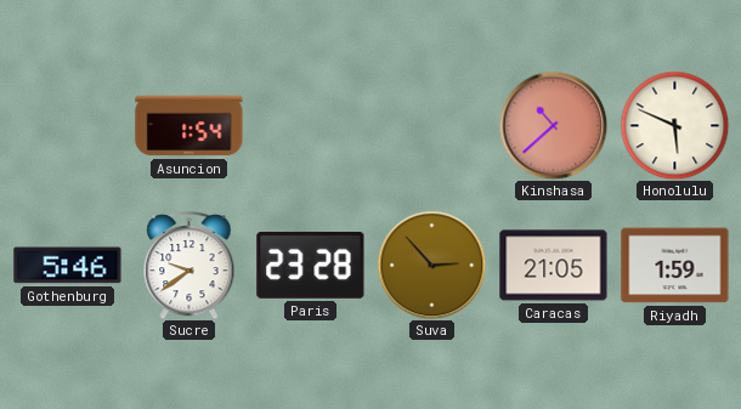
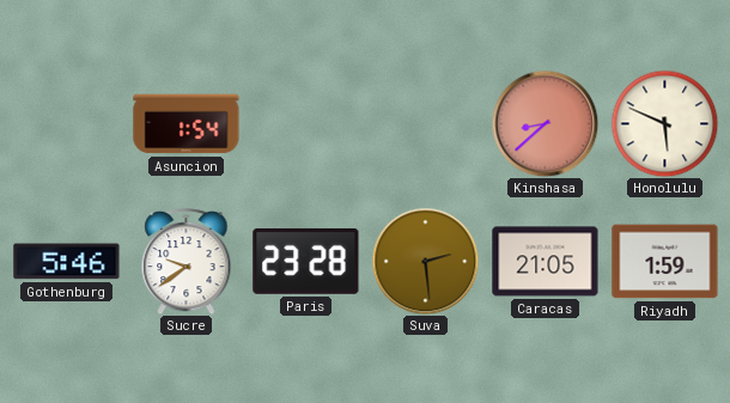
Kinshasa: 10:38 -> 8:38
Suva: 2:53 -> 2:29
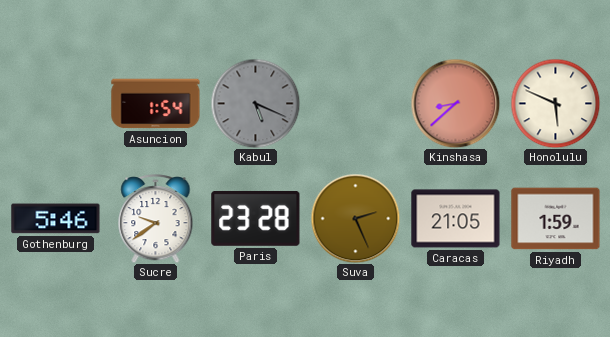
Kabul: none -> 5:19
Suva: 2:29 -> 2:26
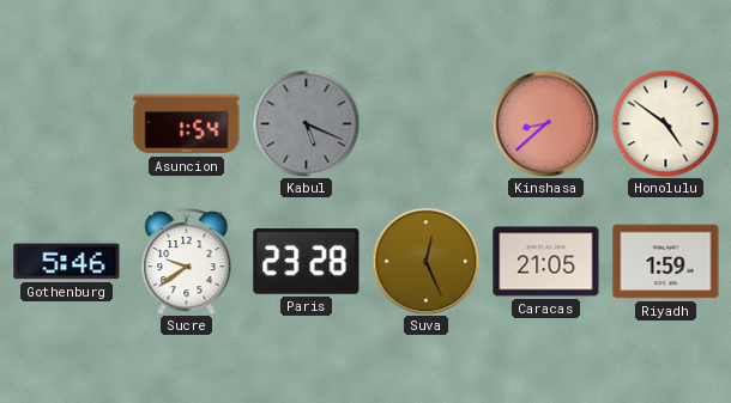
Honolulu: 5:49 -> 4:51
Suva: 2:26 -> 12:26
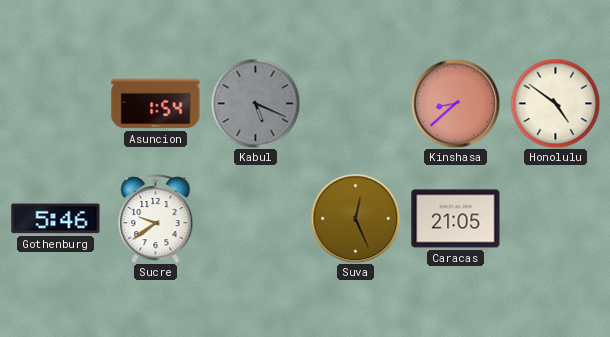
Paris: 23:28 -> none
Riyadh: 1:59 -> none
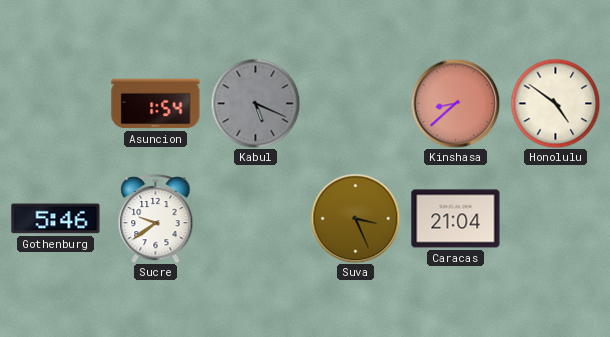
Suva: 12:26 -> 3:26
Caracas: 21:05 -> 21:04
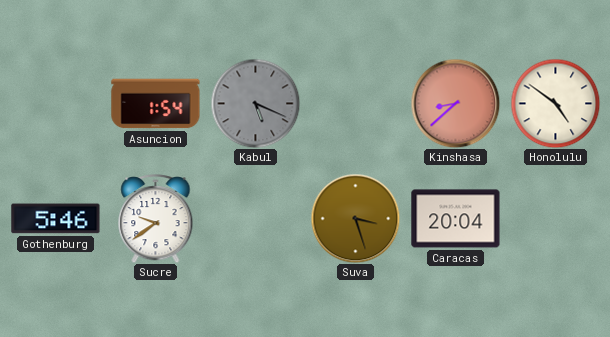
Suva: 3:26 -> 3:27
Caracas: 21:04 -> 20:04
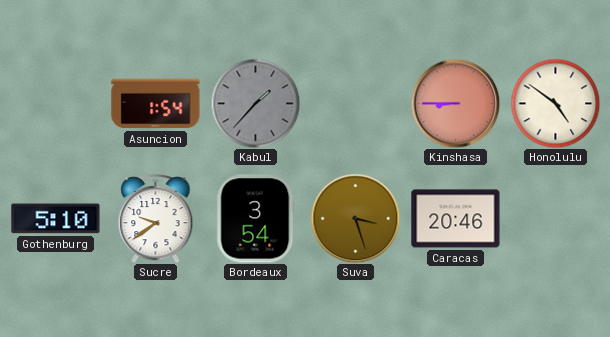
Kabul: 5:19 -> 1:37
Kinshasa: 8:38 -> 8:45
Gothenburg: 5:46 -> 5:10
Bordeaux: none -> 3:54
Caracas: 20:04 -> 20:46
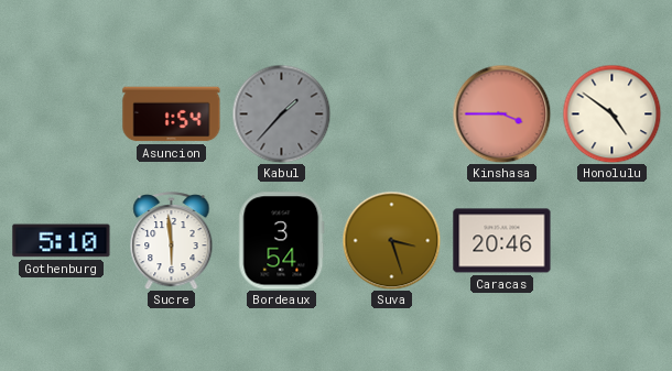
Kinshasa: 8:45 -> 3:45
Sucre: 9:39 -> 5:59
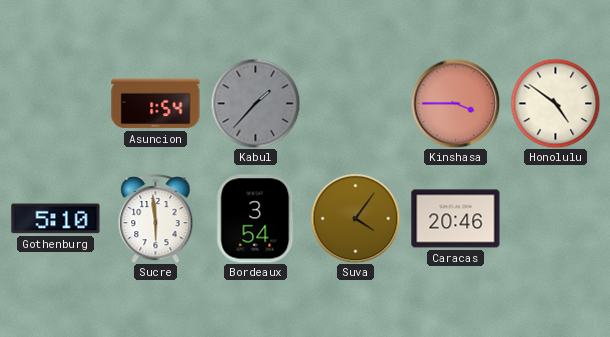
Suva: 3:27 -> 4:06
